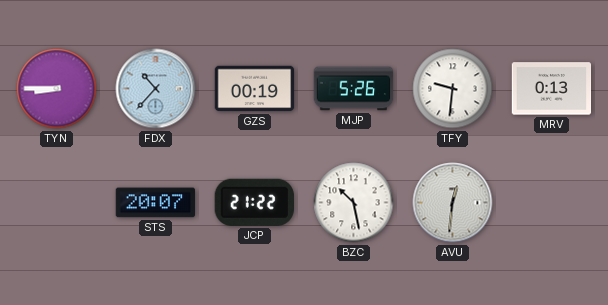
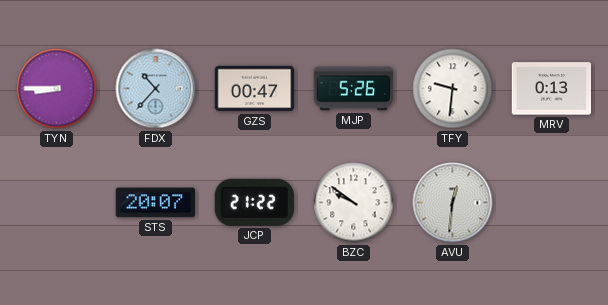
GZS: 00:19 -> 00:47
BZC: 10:28 -> 9:51
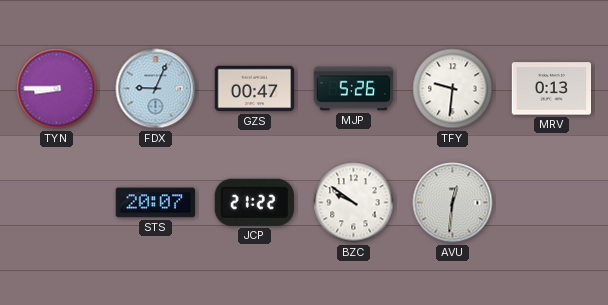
FDX: 10:37 -> 9:04
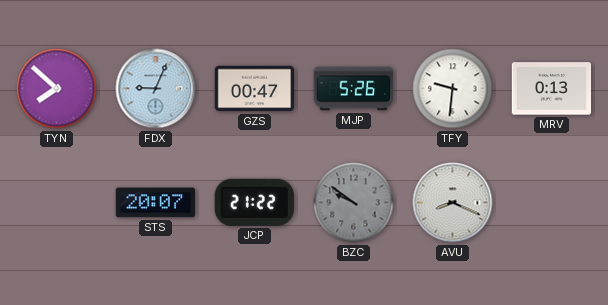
TYN: 8:45 -> 7:52
BZC dial: white -> grey
AVU: 12:31 -> 8:19
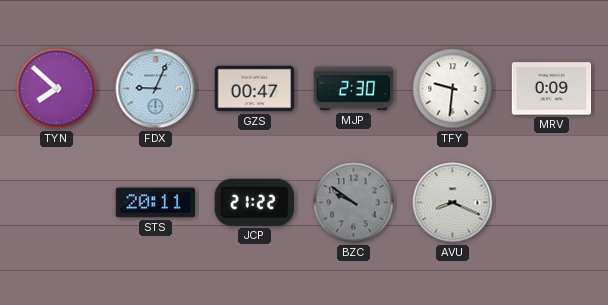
MJP: 5:26 -> 2:30
MRV: 0:13 -> 0:09
STS: 20:07 -> 20:11
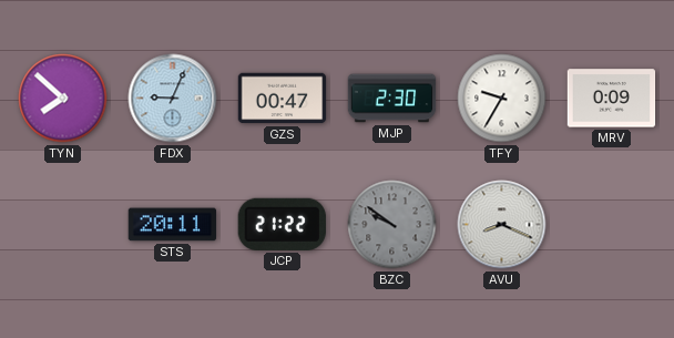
TFY: 9:31 -> 9:35
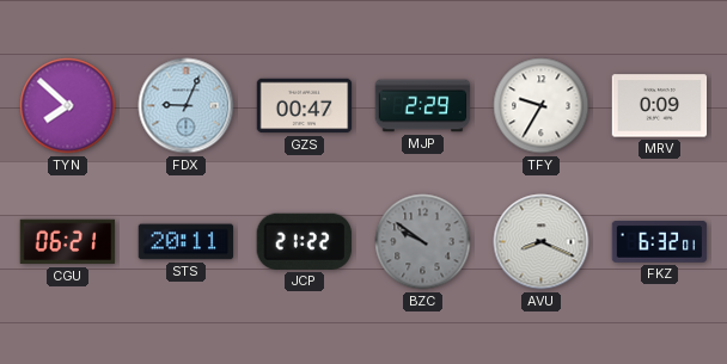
MJP: 2:30 -> 2:29
CGU: none -> 06:21
FKZ: none -> 6:32
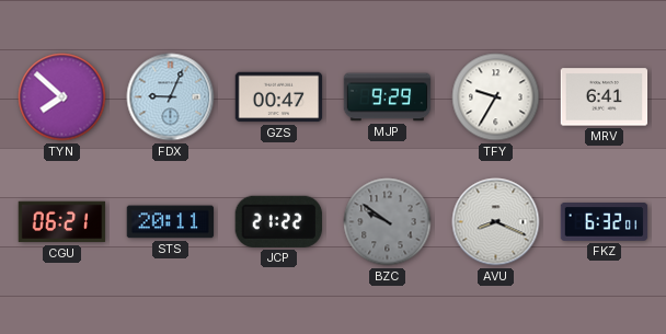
MJP: 2:29 -> 9:29
MRV: 0:09 -> 6:41
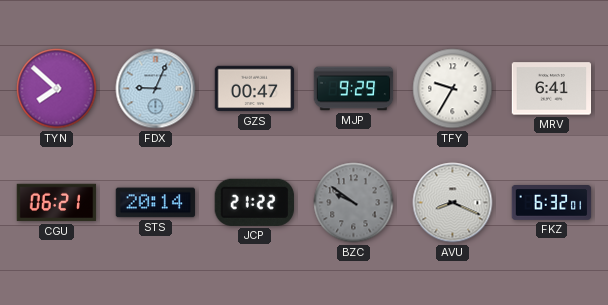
STS: 20:11 -> 20:14
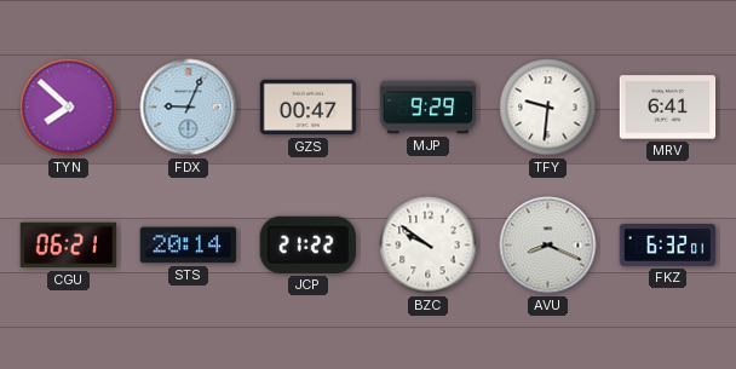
TFY: 9:35 -> 9:31
BZC dial: grey -> white
